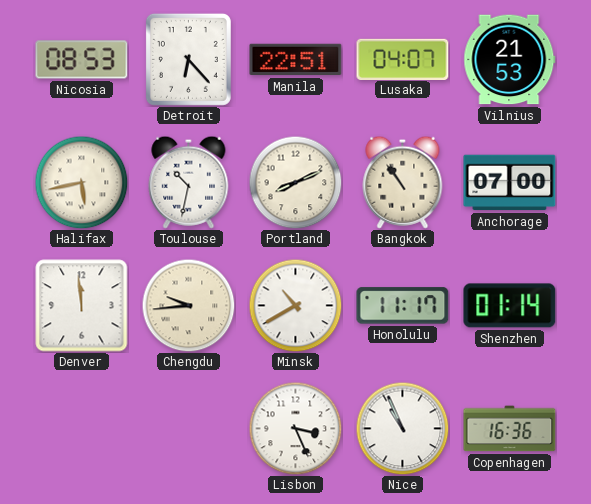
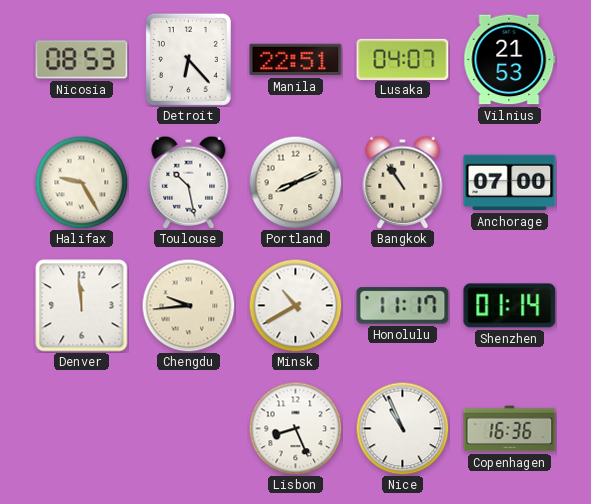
Halifax: 5:43 -> 9:25
Toulouse: 10:32 -> 10:28
Lisbon: 3:26 -> 8:26
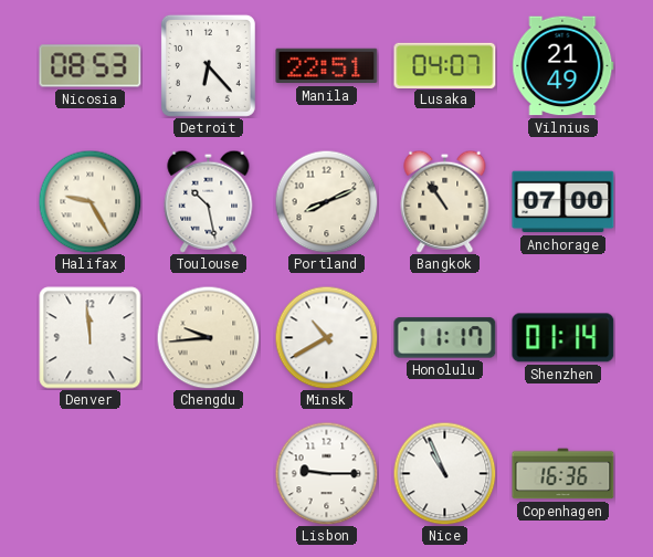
Vilnius: 21:53 -> 21:49
Lisbon: 8:26 -> 9:15
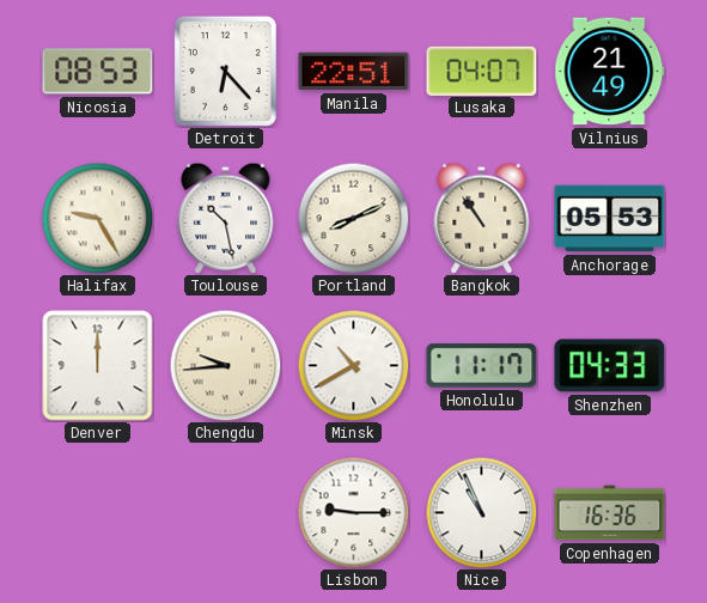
Anchorage: 07:00 -> 05:53
Denver: 11:59 -> 12:00
Shenzhen: 01:14 -> 04:33
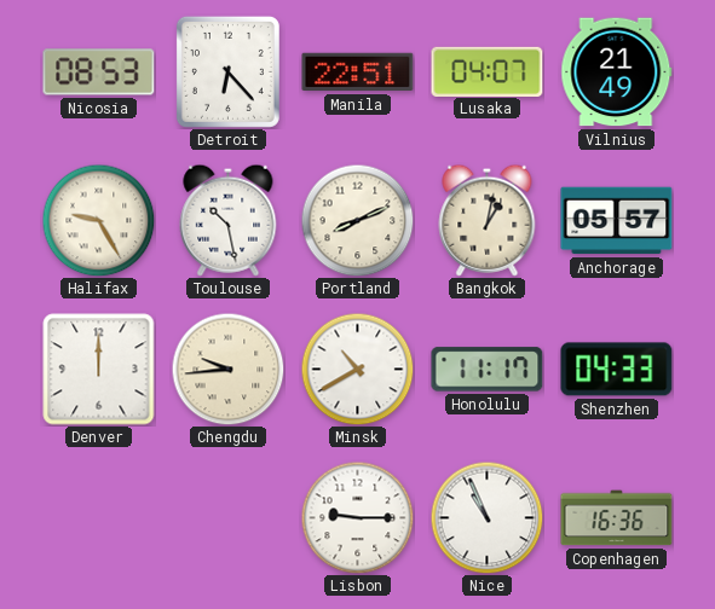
Bangkok: 10:54 -> 1:02
Anchorage: 05:53 -> 05:57
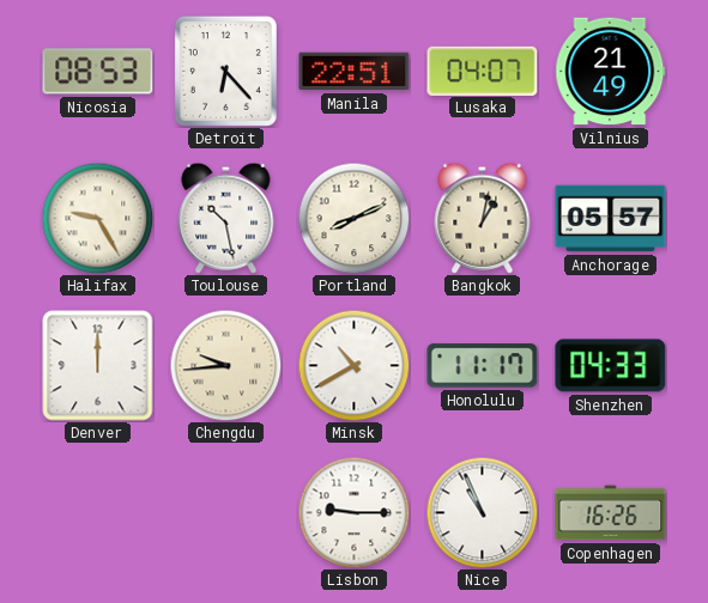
Copenhagen: 16:36 -> 16:26
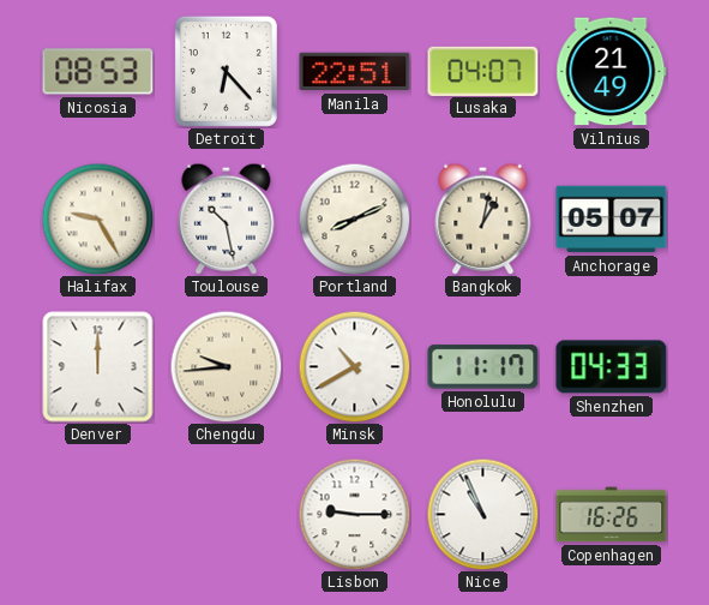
Anchorage: 05:57 -> 05:07
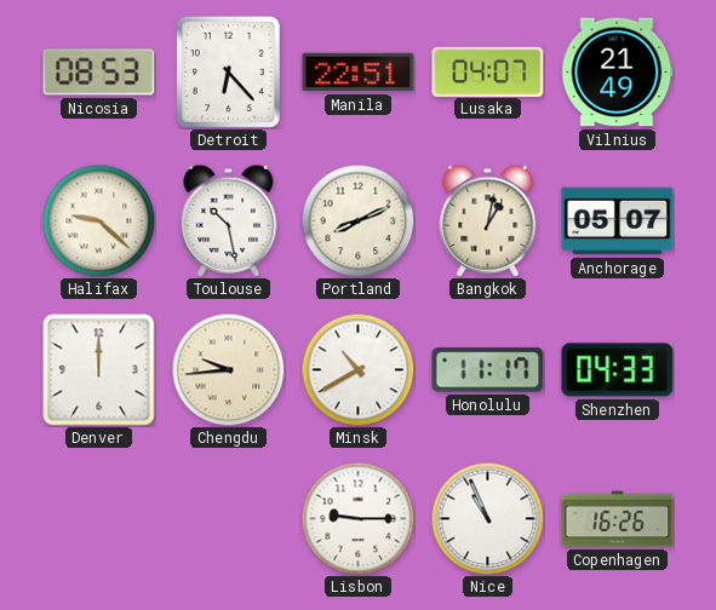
Halifax: 9:25 -> 9:22
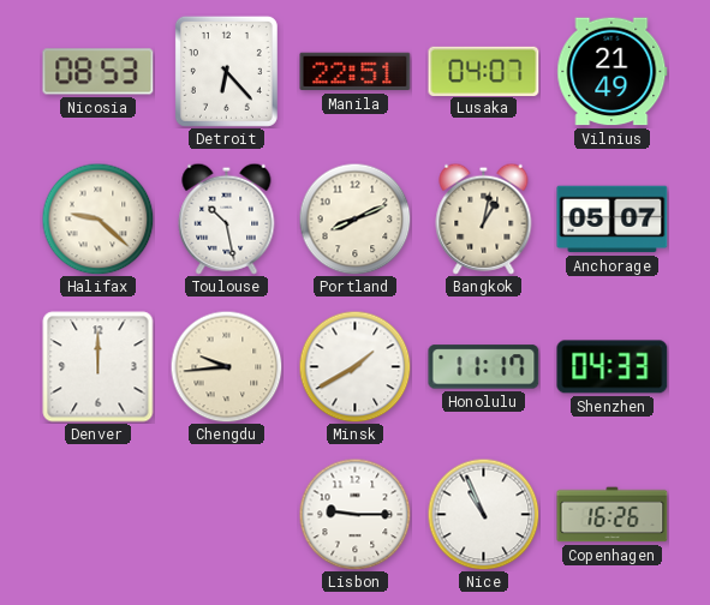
Minsk: 10:40 -> 1:40
